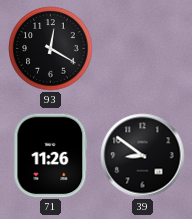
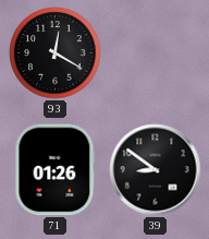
71: 11:26 -> 01:26
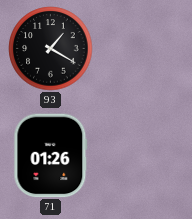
93: 12:20 -> 1:20
39: 8:51 -> none
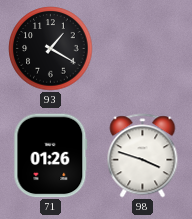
98: none -> 3:48
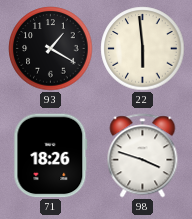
22: none -> 5:59
71: 01:26 -> 18:26
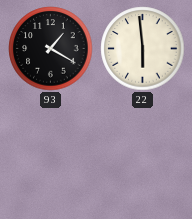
71: 18:26 -> none
98: 3:48 -> none
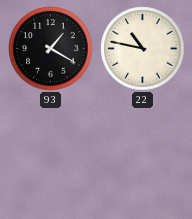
22: 5:59 -> 10:47
